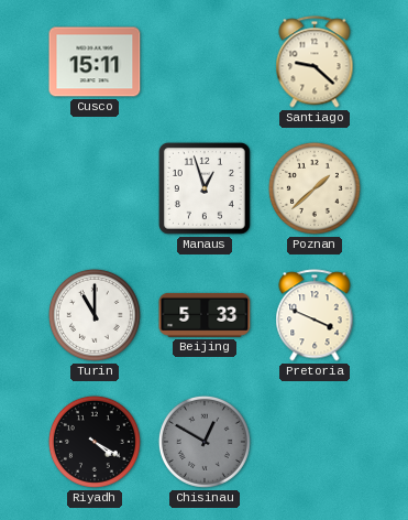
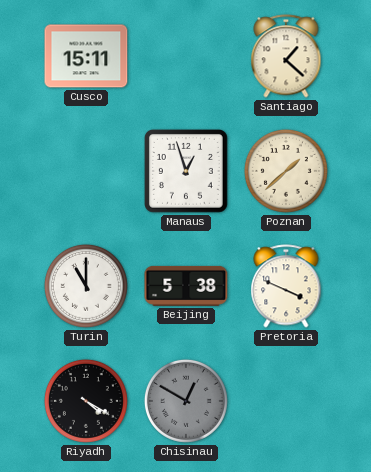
Santiago: 9:22 -> 1:22
Beijing: 5:33 -> 5:38
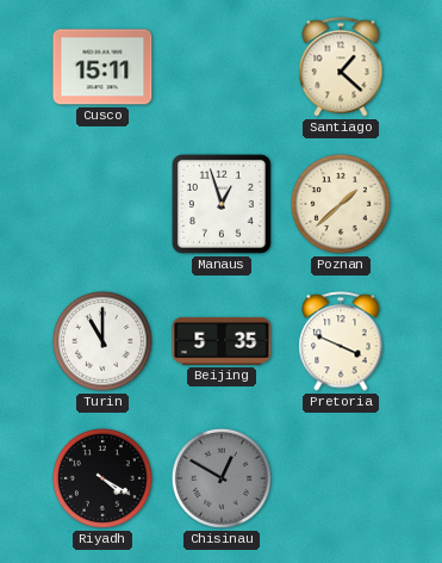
Beijing: 5:38 -> 5:35
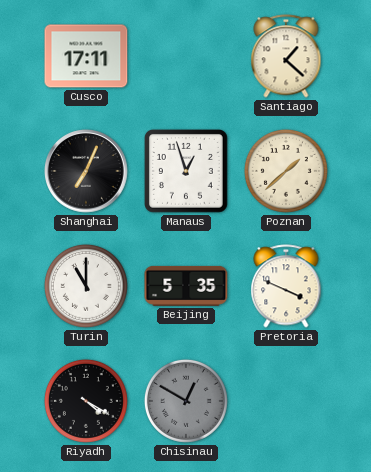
Cusco: 15:11 -> 17:11
Shanghai: none -> 7:04
